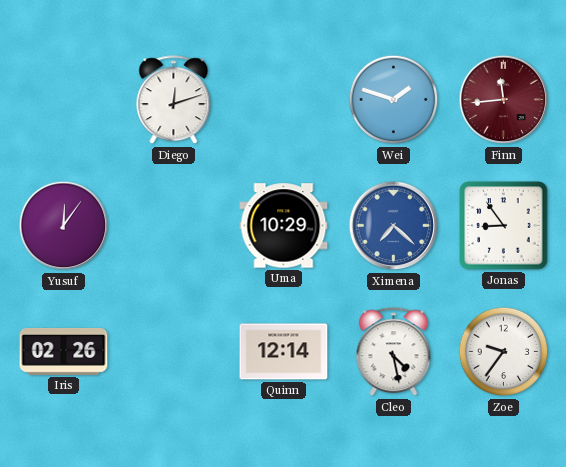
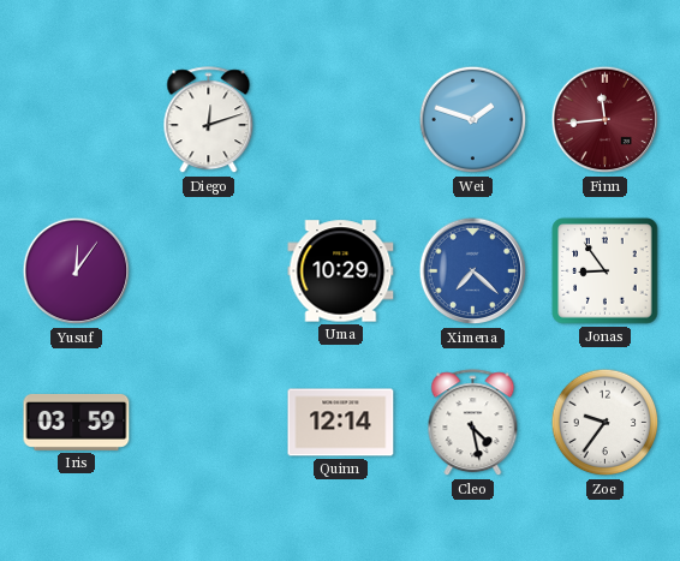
Iris: 02:26 -> 03:59
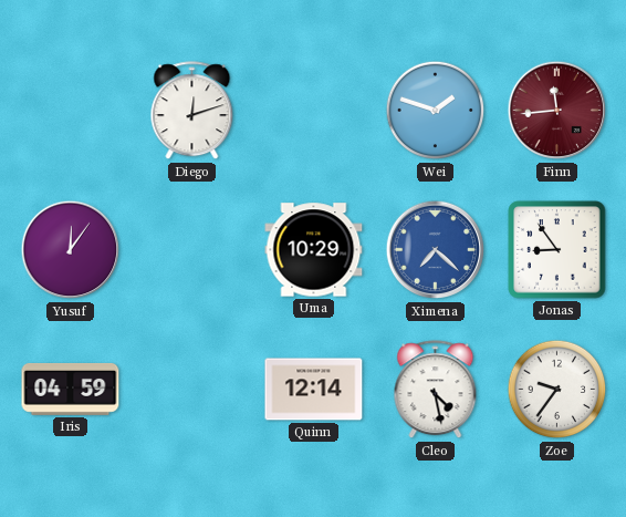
Iris: 03:59 -> 04:59
